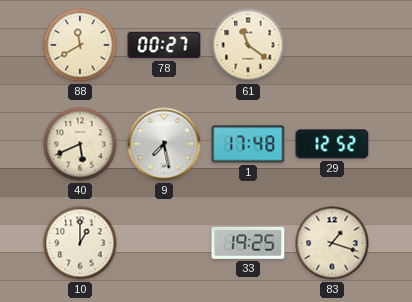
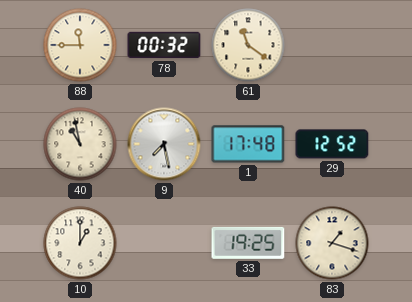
88: 11:40 -> 11:45
78: 00:27 -> 00:32
40: 5:41 -> 10:58
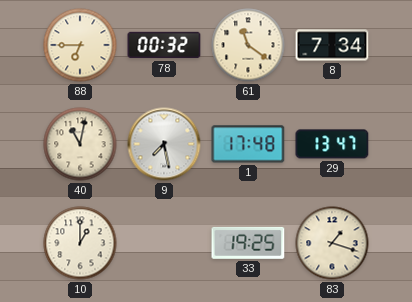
88: 11:45 -> 6:45
8: none -> 7:34
40: 10:58 -> 11:02
29: 12:52 -> 13:47
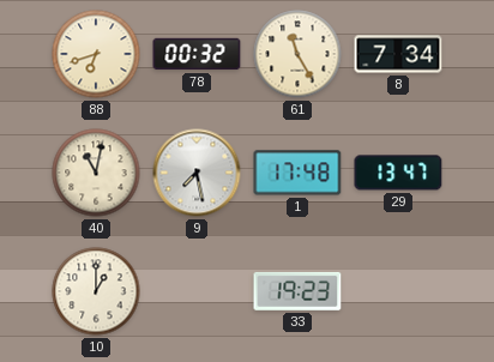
88: 6:45 -> 6:42
61: 11:21 -> 11:25
33: 19:25 -> 19:23
83: 1:18 -> none
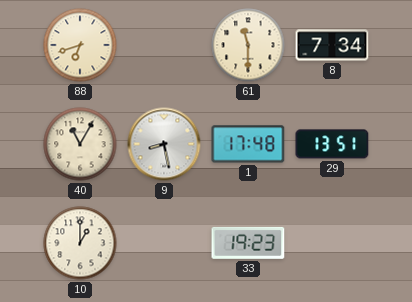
78: 00:32 -> none
61: 11:25 -> 11:30
40: 11:02 -> 11:05
9: 7:28 -> 8:28
29: 13:47 -> 13:51
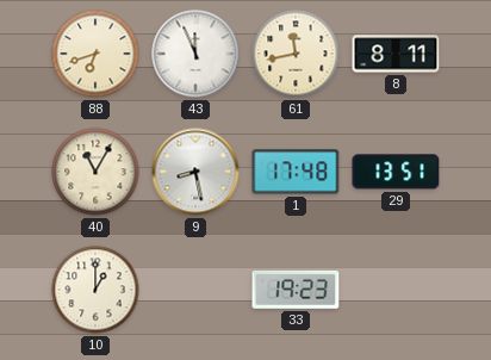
43: none -> 11:56
61: 11:30 -> 11:43
8: 7:34 -> 8:11
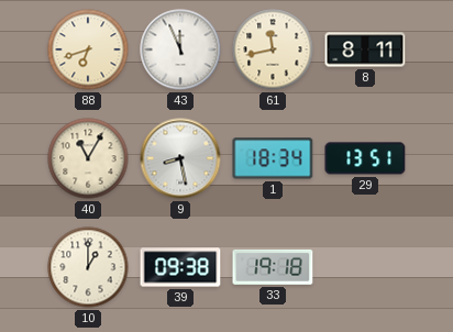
1: 17:48 -> 18:34
39: none -> 09:38
33: 19:23 -> 19:18
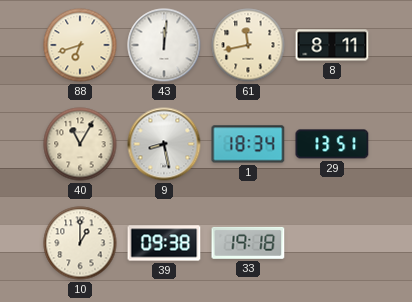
43: 11:56 -> 12:01
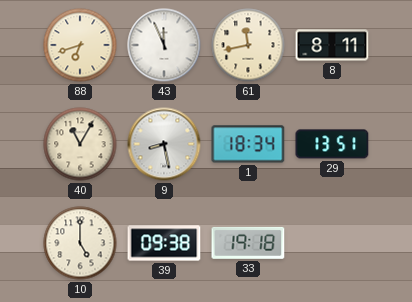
43: 12:01 -> 11:56
10: 1:00 -> 5:00
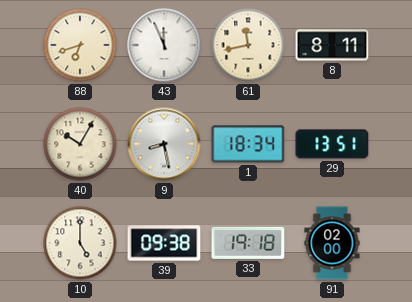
40: 11:05 -> 10:05
91: none -> 02:00
